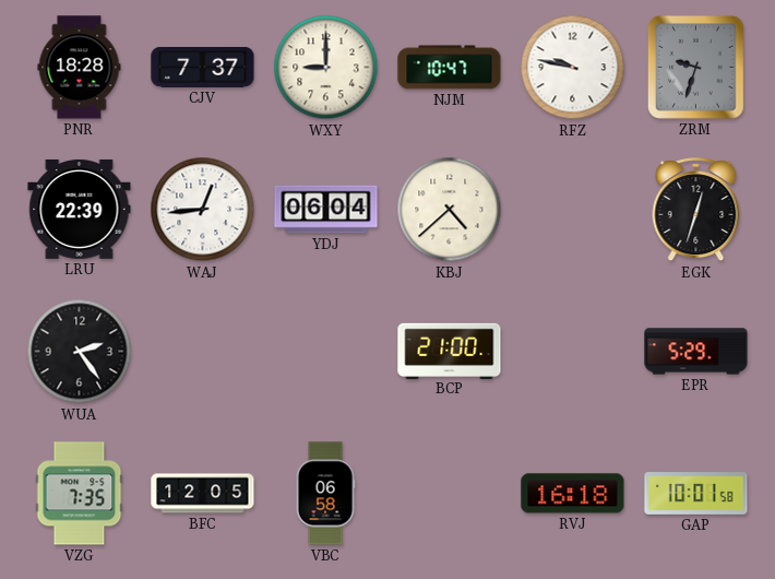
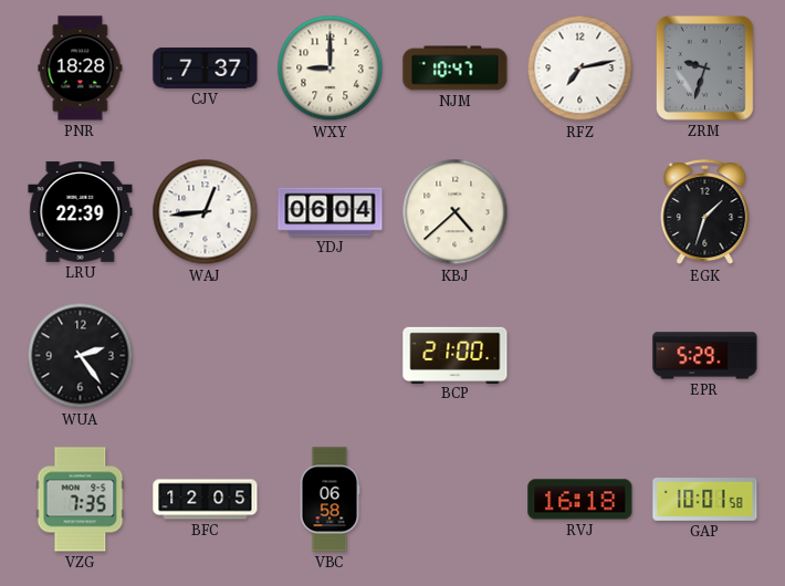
RFZ: 9:47 -> 7:13
EGK: 12:33 -> 1:33
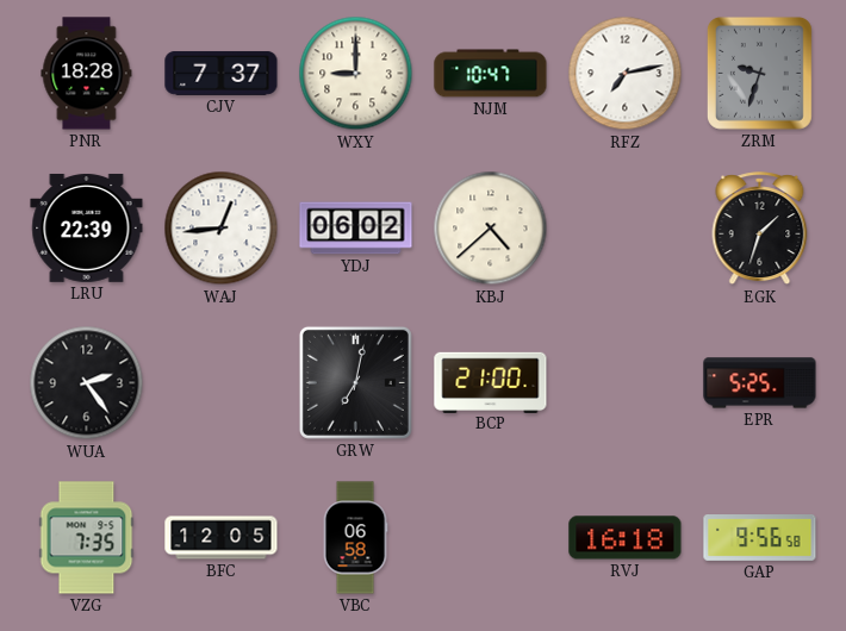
YDJ: 06:04 -> 06:02
GRW: none -> 7:02
EPR: 5:29 -> 5:25
GAP: 10:01 -> 9:56
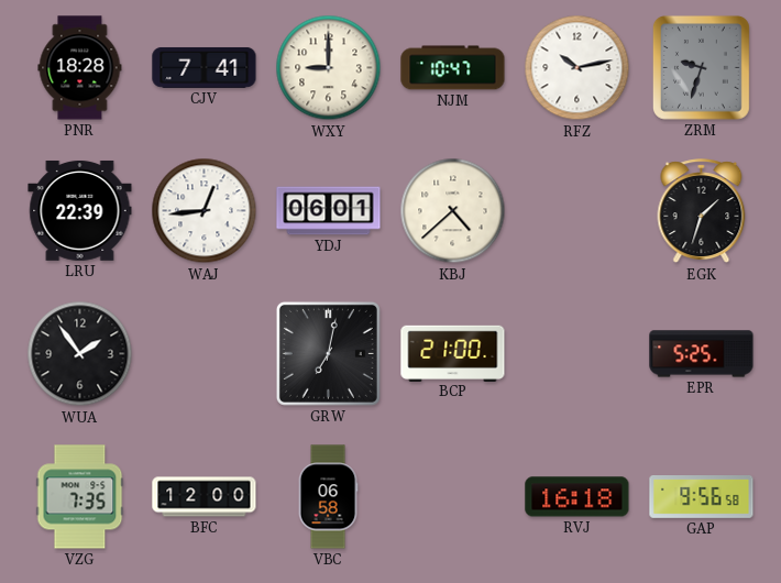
CJV: 7:37 -> 7:41
RFZ: 7:13 -> 10:13
YDJ: 06:02 -> 06:01
WUA: 2:24 -> 1:54
BFC: 12:05 -> 12:00
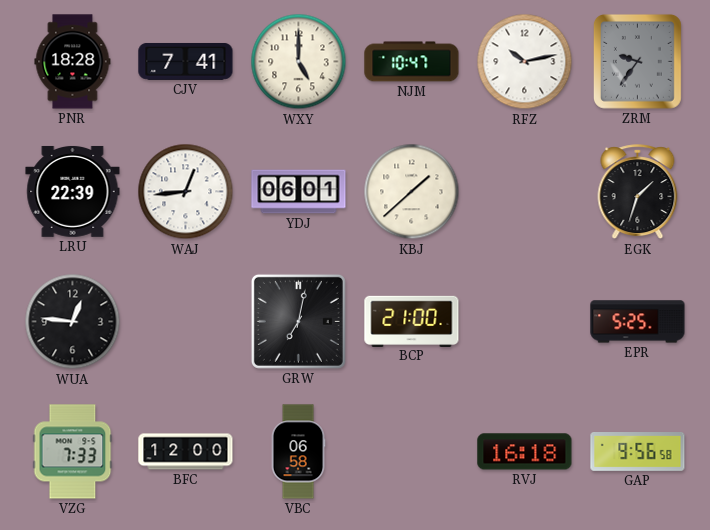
WXY: 9:00 -> 5:00
ZRM: 9:33 -> 9:36
KBJ: 4:38 -> 1:38
WUA: 1:54 -> 12:46
VZG: 7:35 -> 7:33
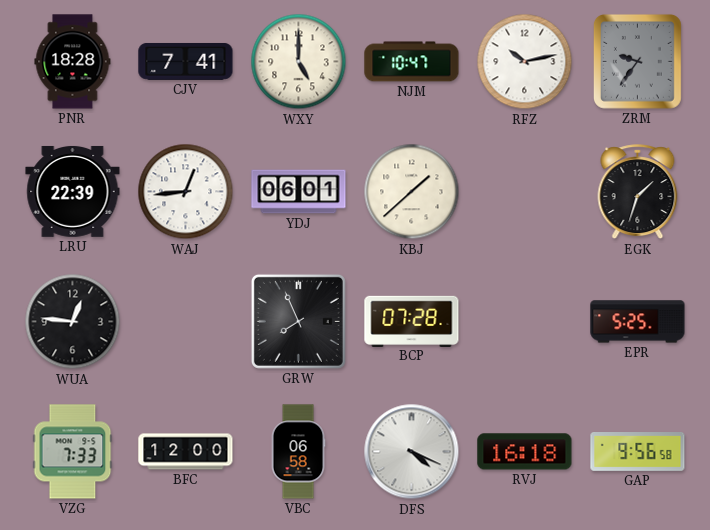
GRW: 7:02 -> 7:56
BCP: 21:00 -> 07:28
DFS: none -> 4:19
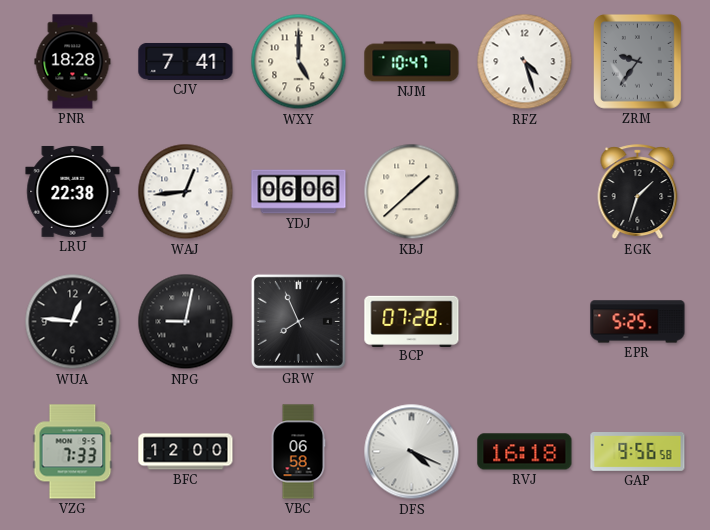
RFZ: 10:13 -> 4:27
LRU: 22:39 -> 22:38
YDJ: 06:01 -> 06:06
NPG: none -> 9:02
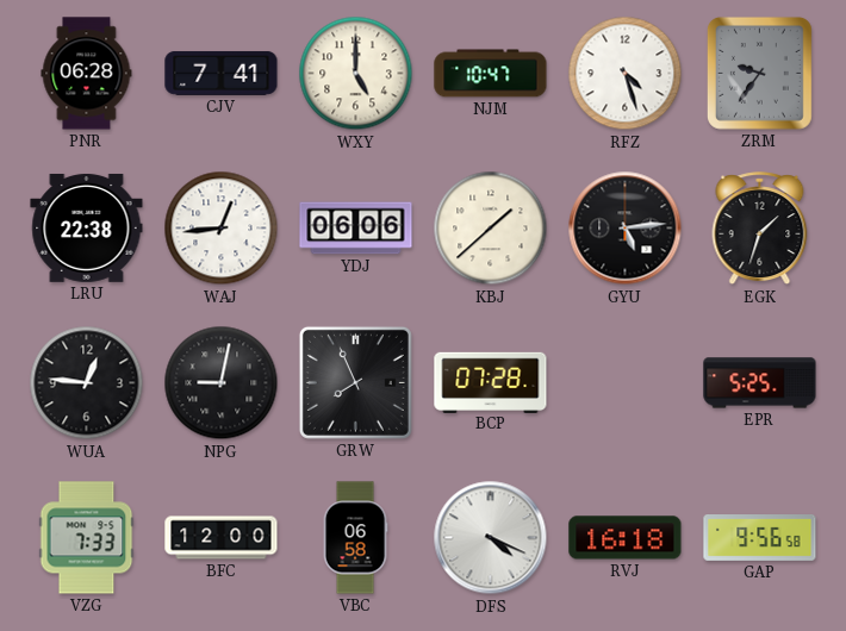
PNR: 18:28 -> 06:28
GYU: none -> 5:14
